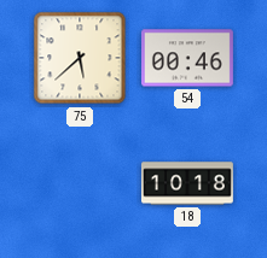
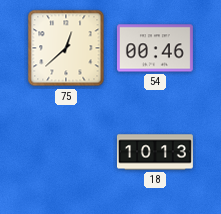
75: 5:38 -> 12:38
18: 10:18 -> 10:13
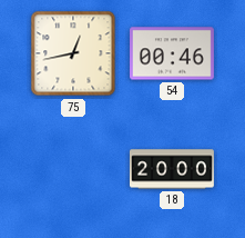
75: 12:38 -> 12:43
18: 10:13 -> 20:00
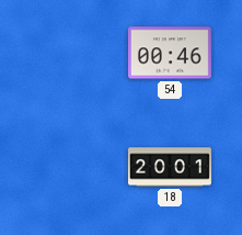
75: 12:43 -> none
18: 20:00 -> 20:01
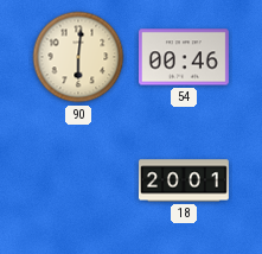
90: none -> 6:01
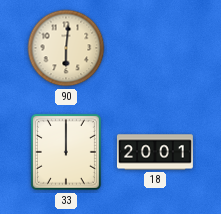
54: 00:46 -> none
33: none -> 12:00
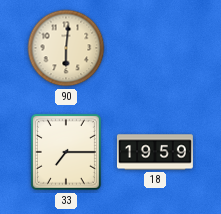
33: 12:00 -> 7:15
18: 20:01 -> 19:59
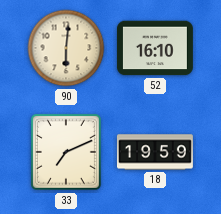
52: none -> 16:10
33: 7:15 -> 7:11
